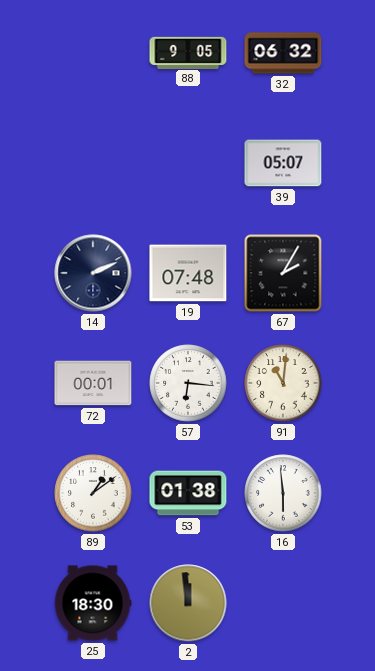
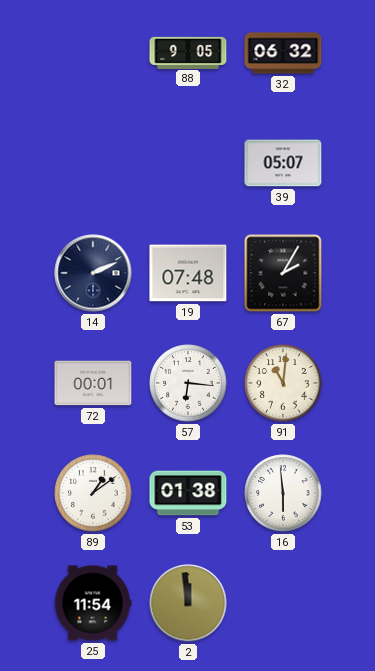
25: 18:30 -> 11:54
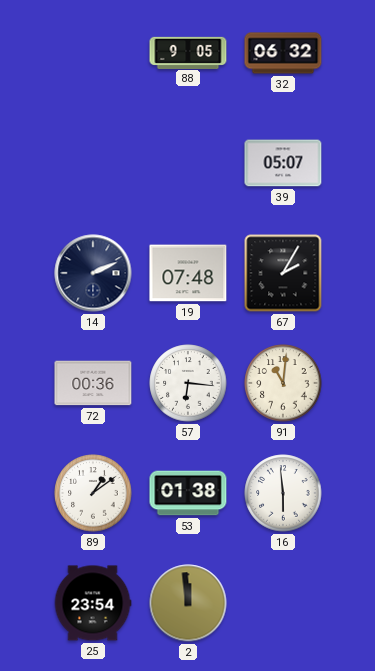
72: 00:01 -> 00:36
25: 11:54 -> 23:54
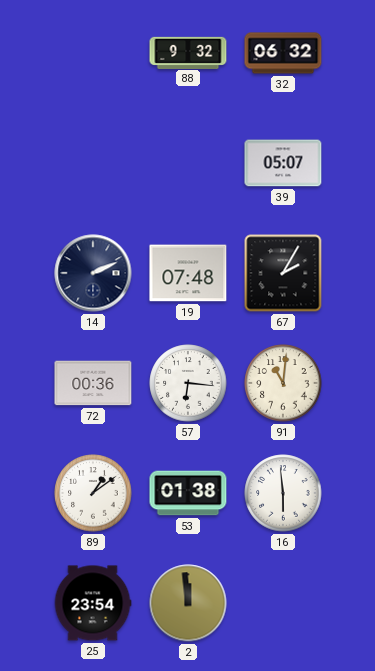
88: 9:05 -> 9:32
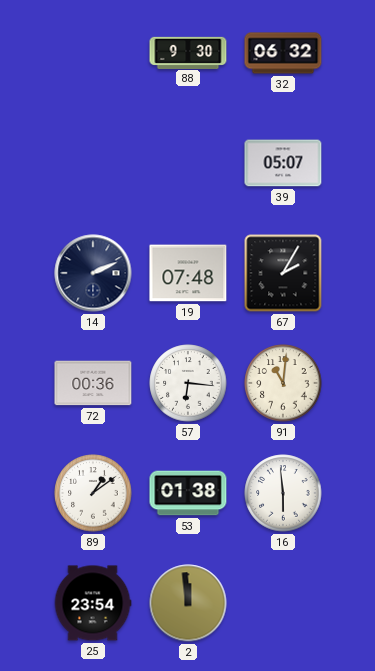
88: 9:32 -> 9:30
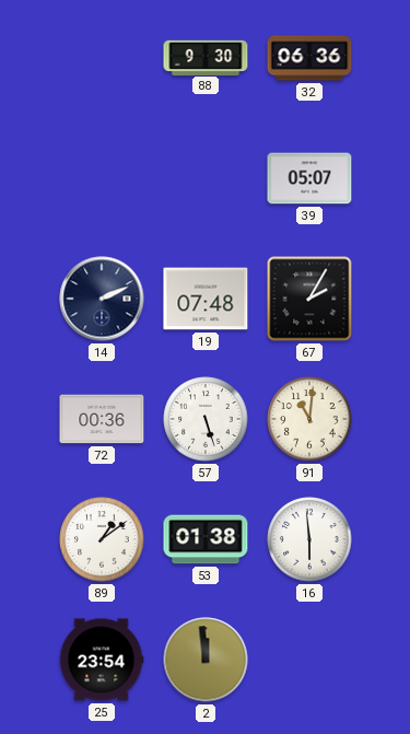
32: 06:32 -> 06:36
57: 6:16 -> 5:27
